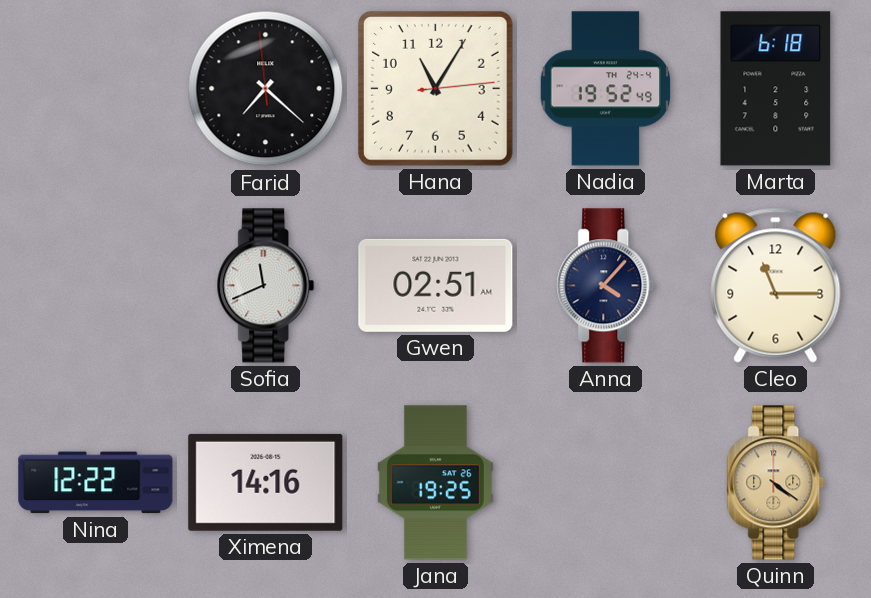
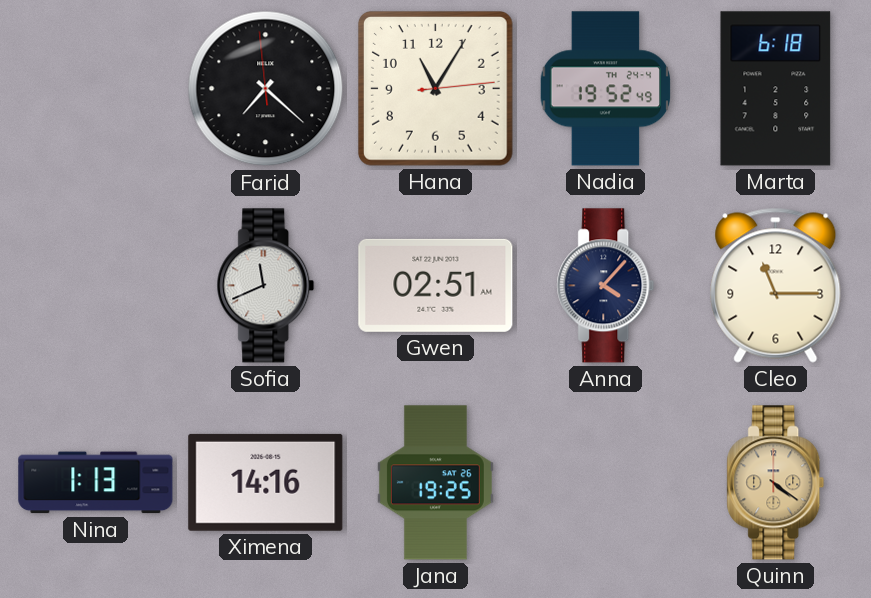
Nina: 12:22 -> 1:13
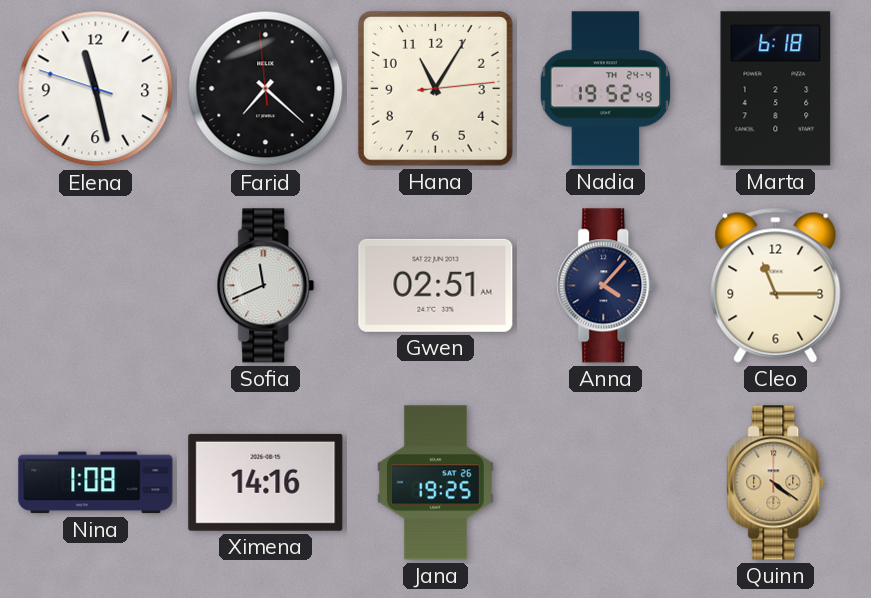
Elena: none -> 11:27
Nina: 1:13 -> 1:08
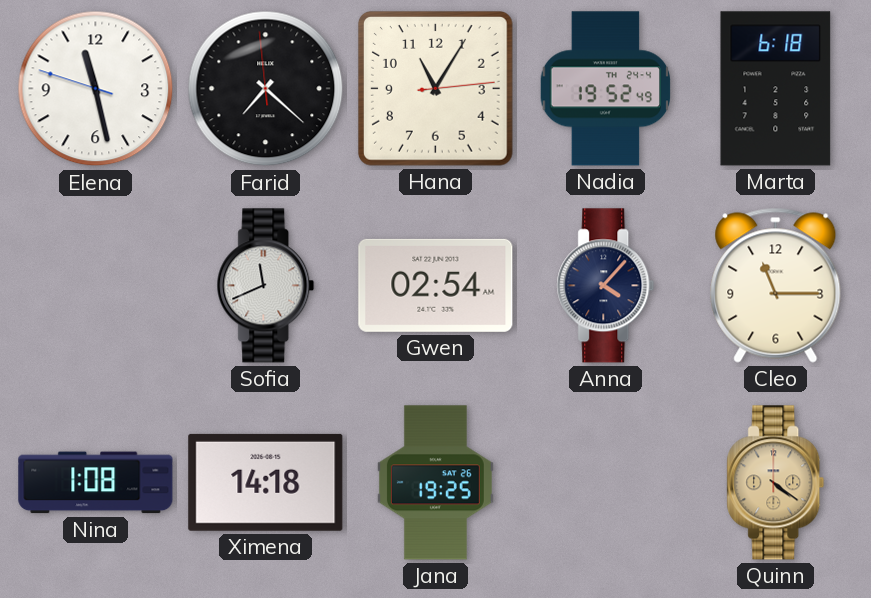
Gwen: 02:51 -> 02:54
Ximena: 14:16 -> 14:18
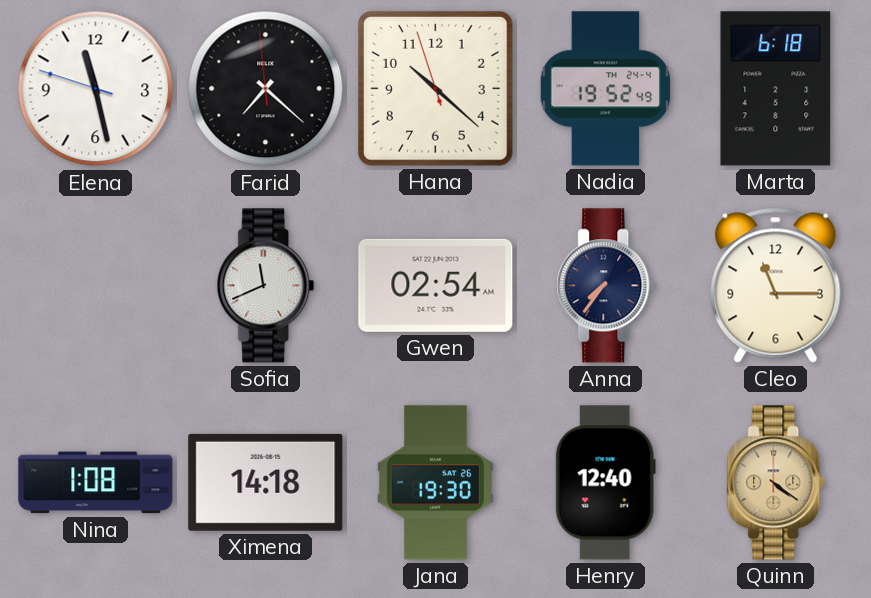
Hana: 11:05 -> 10:21
Anna: 4:07 -> 7:36
Jana: 19:25 -> 19:30
Henry: none -> 12:40
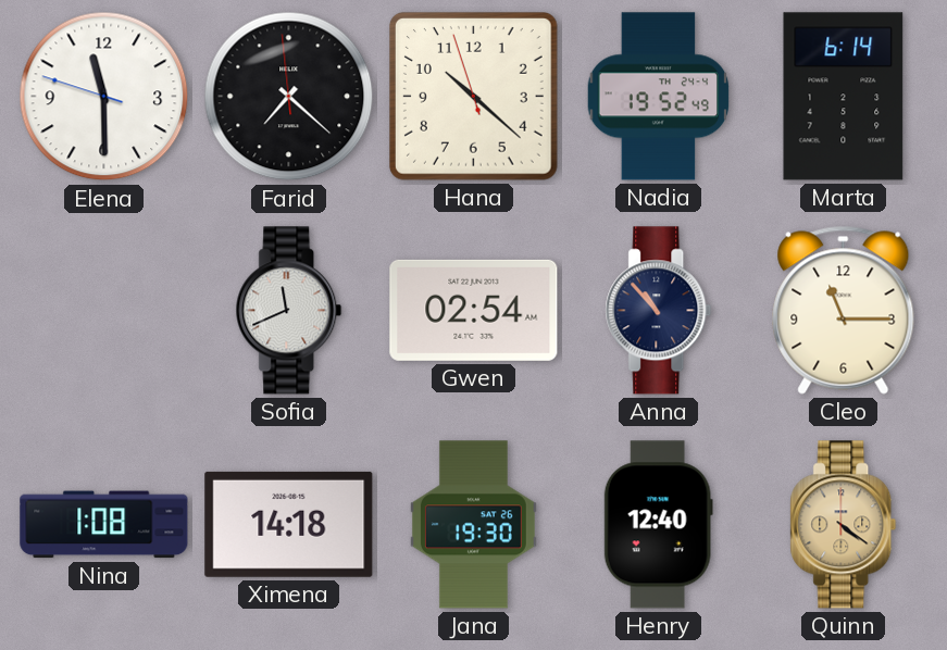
Elena: 11:27 -> 11:29
Marta: 6:18 -> 6:14
Anna: 7:36 -> 10:53
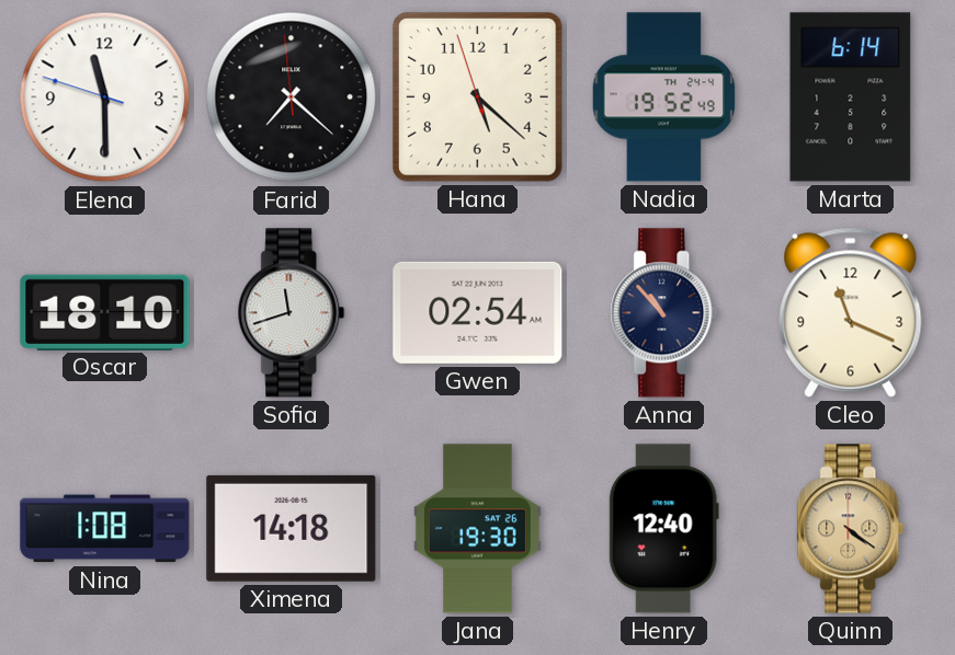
Hana: 10:21 -> 5:21
Oscar: none -> 18:10
Sofia: 11:41 -> 11:42
Cleo: 11:15 -> 11:19
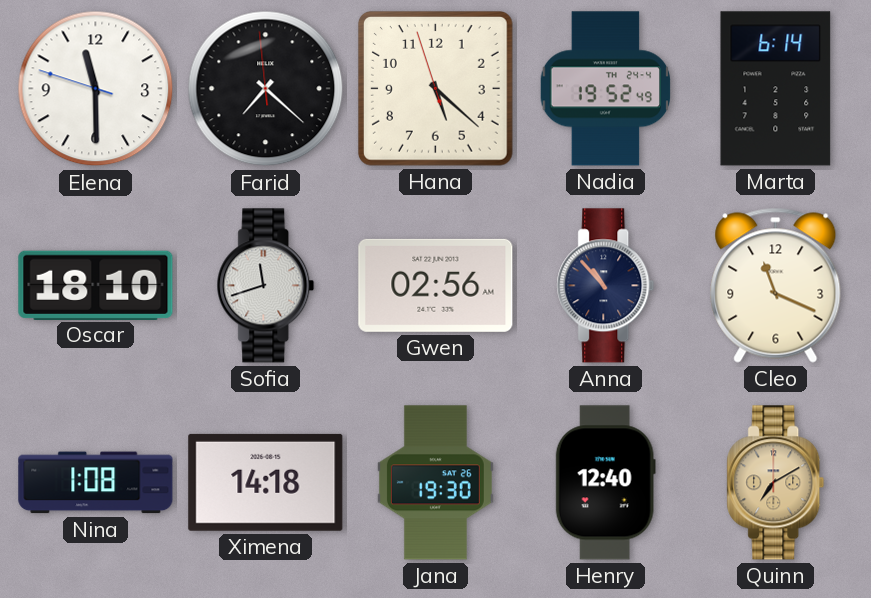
Gwen: 02:54 -> 02:56
Quinn: 4:21 -> 7:10
